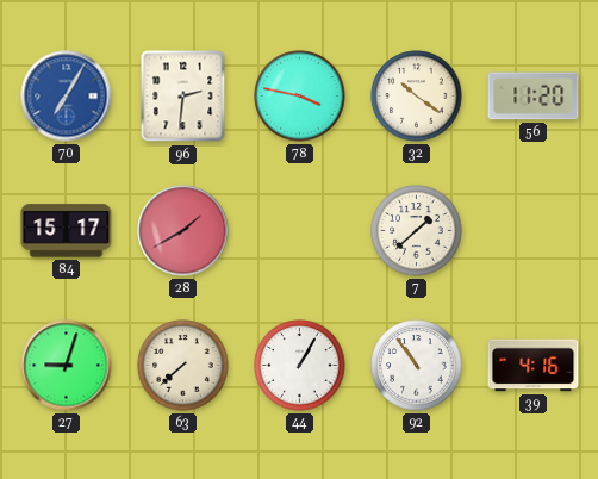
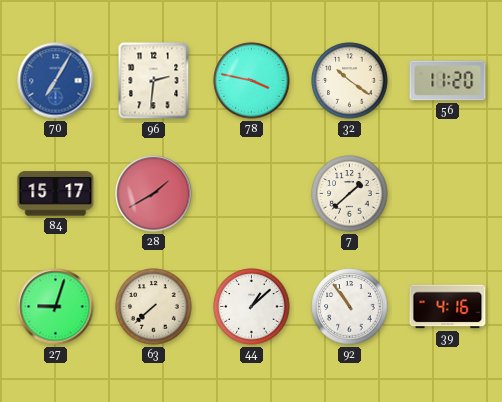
44: 1:05 -> 1:08
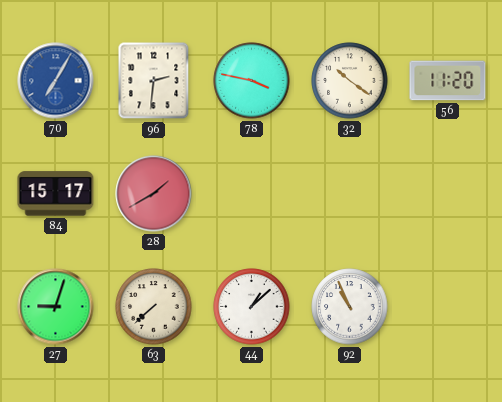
7: 1:38 -> none
92: 10:54 -> 10:56
39: 4:16 -> none
